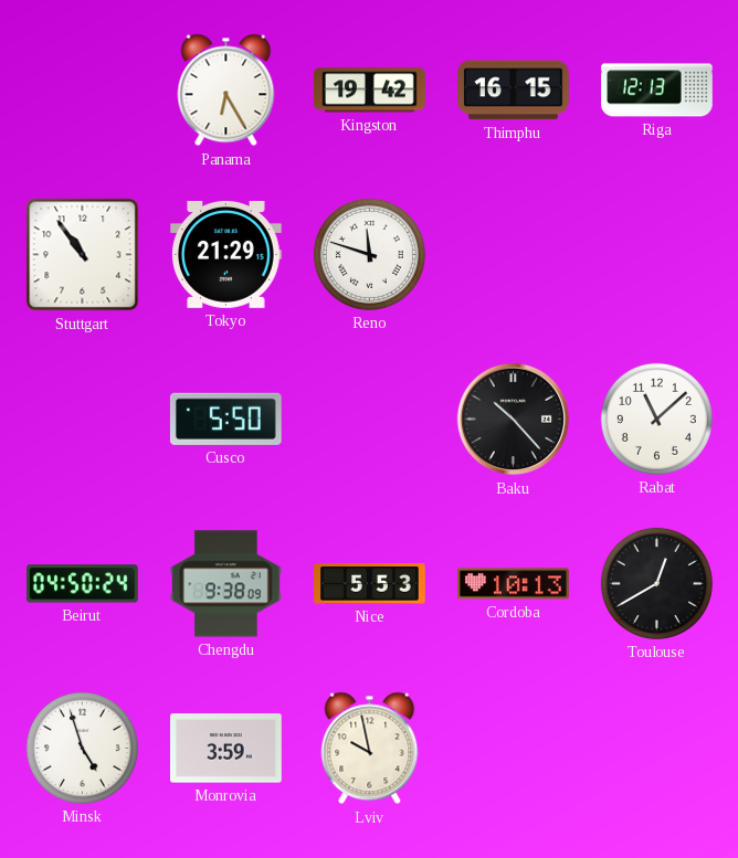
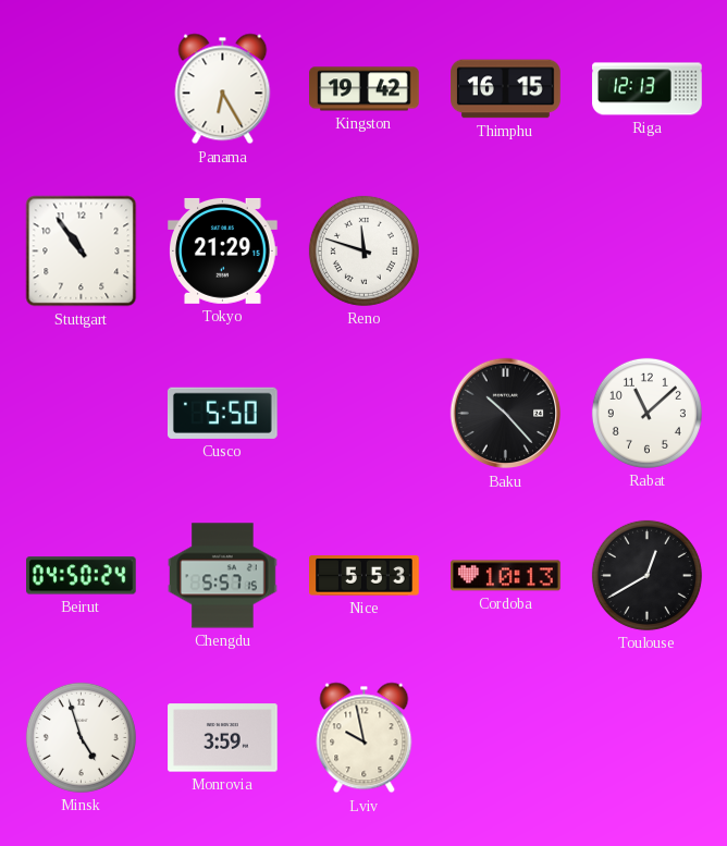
Chengdu: 9:38 -> 5:57
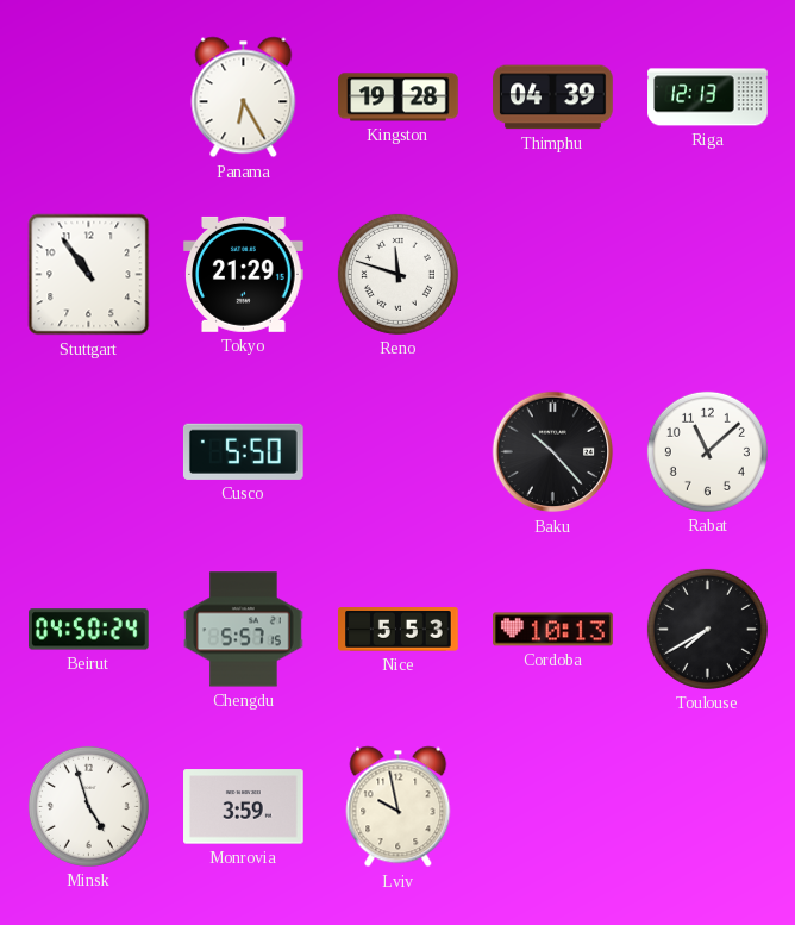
Kingston: 19:42 -> 19:28
Thimphu: 16:15 -> 04:39
Toulouse: 12:40 -> 7:40
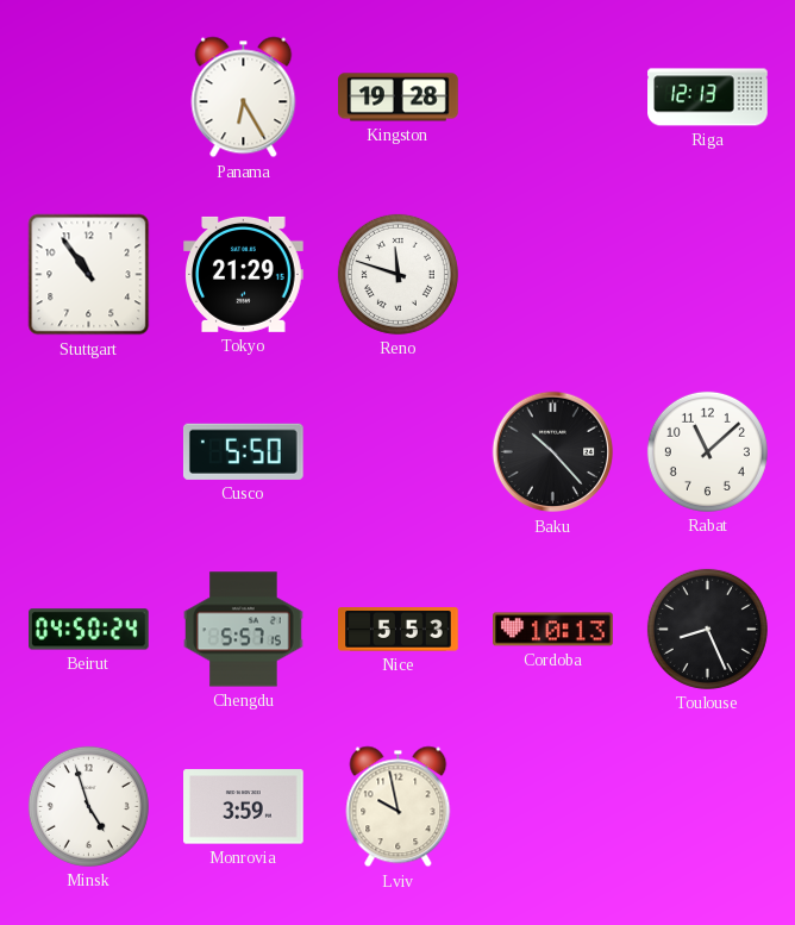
Thimphu: 04:39 -> none
Toulouse: 7:40 -> 8:26
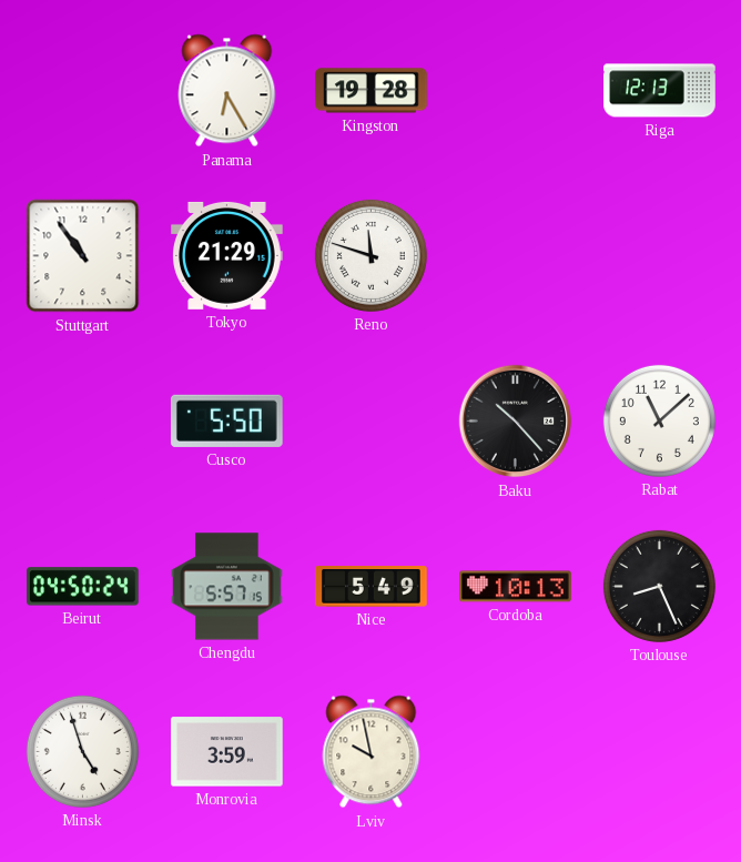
Nice: 5:53 -> 5:49
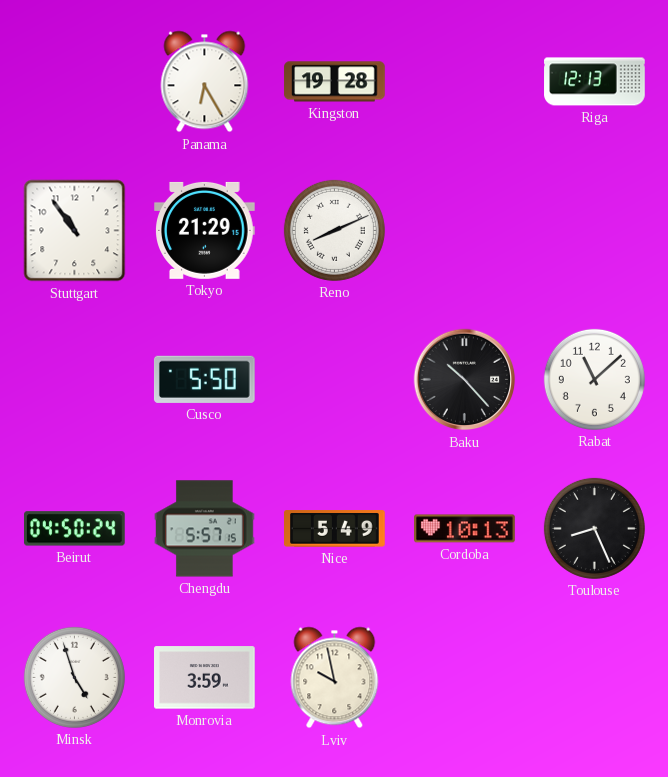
Reno: 11:48 -> 8:11
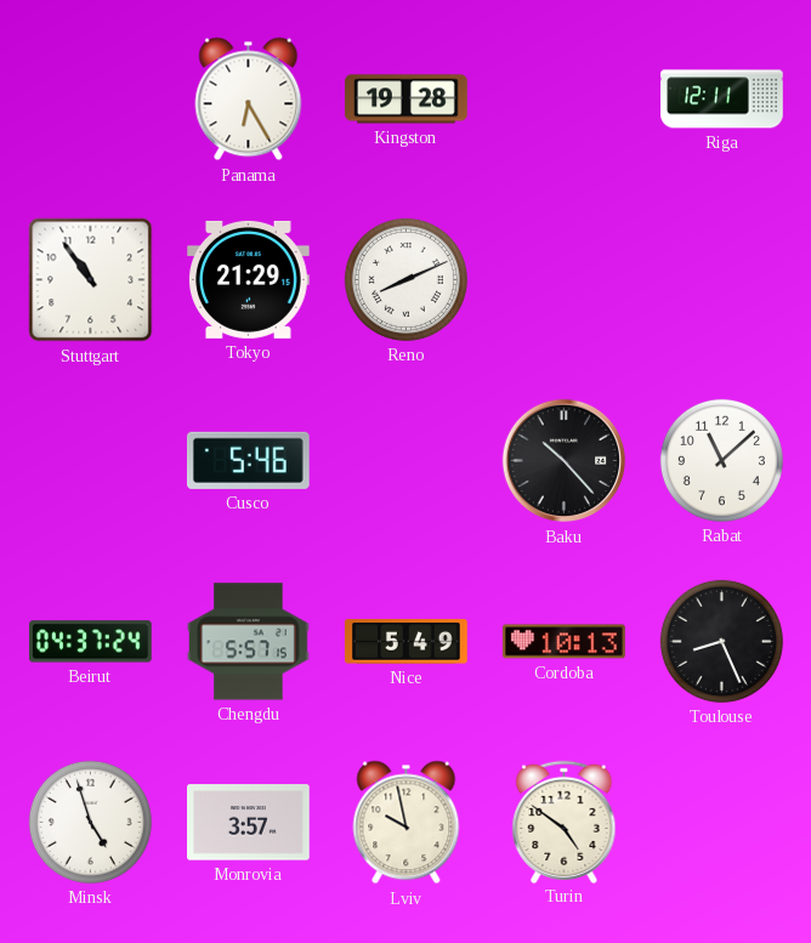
Riga: 12:13 -> 12:11
Cusco: 5:50 -> 5:46
Beirut: 04:50 -> 04:37
Monrovia: 3:59 -> 3:57
Turin: none -> 4:51
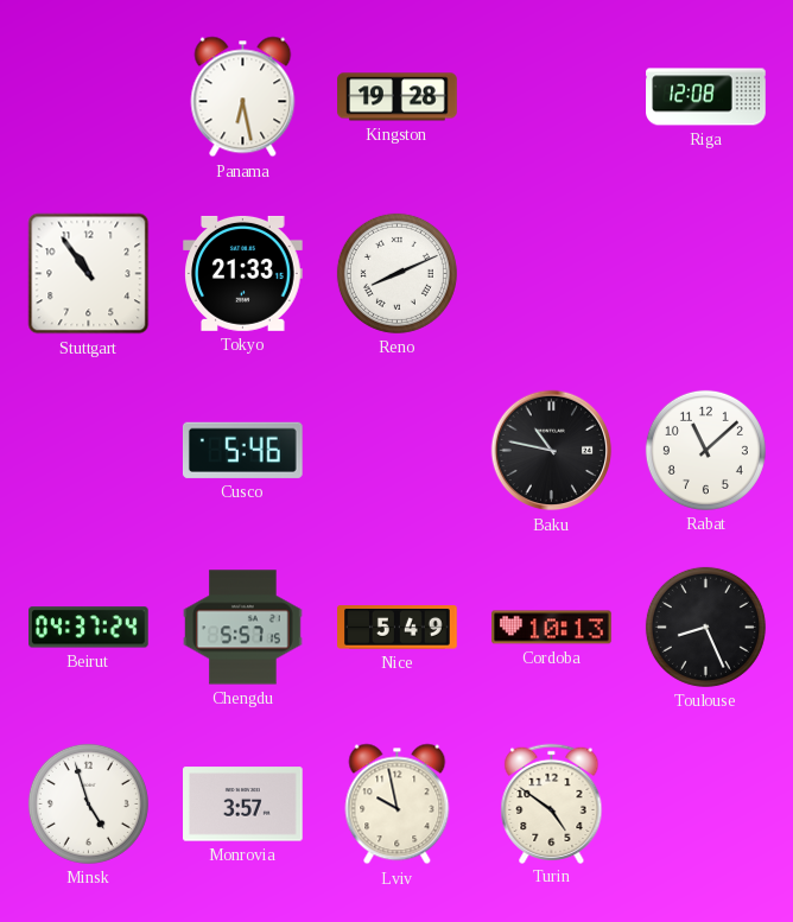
Panama: 6:25 -> 6:28
Riga: 12:11 -> 12:08
Tokyo: 21:29 -> 21:33
Baku: 10:23 -> 10:47
